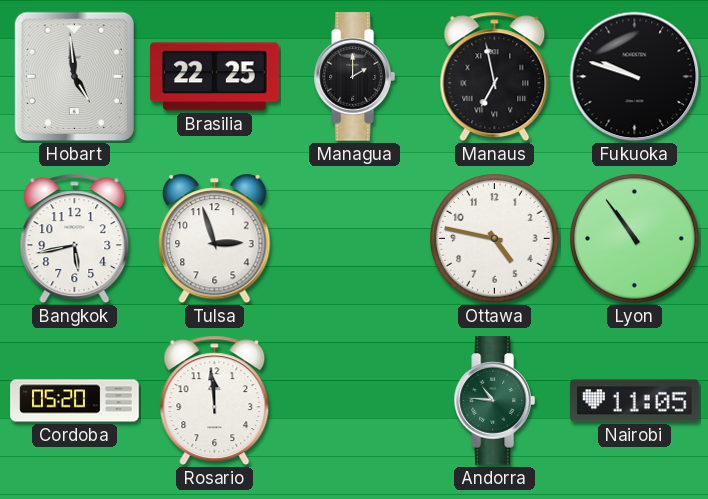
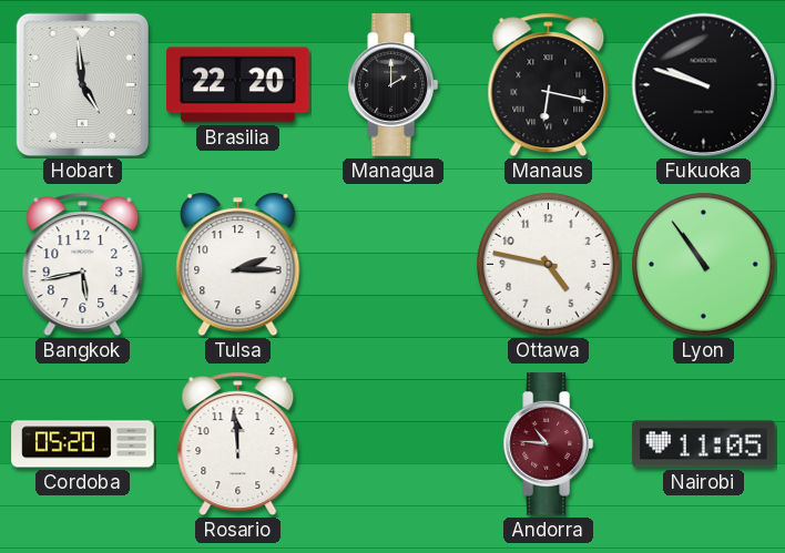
Brasilia: 22:25 -> 22:20
Manaus: 6:58 -> 6:17
Tulsa: 2:57 -> 2:15
Andorra dial: green -> burgundy
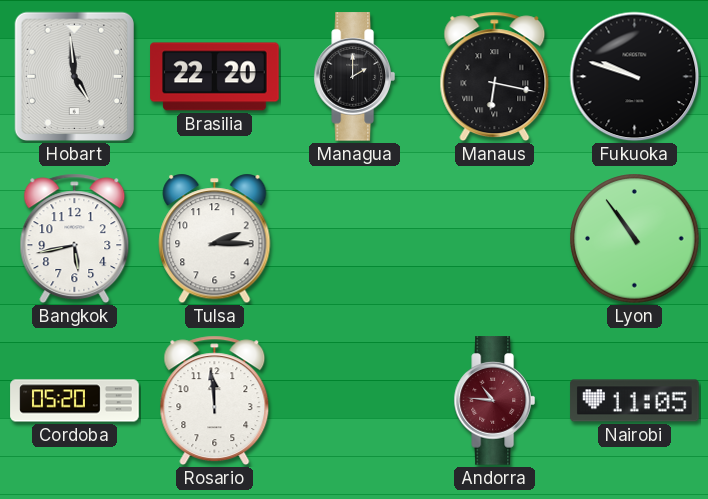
Ottawa: 4:47 -> none
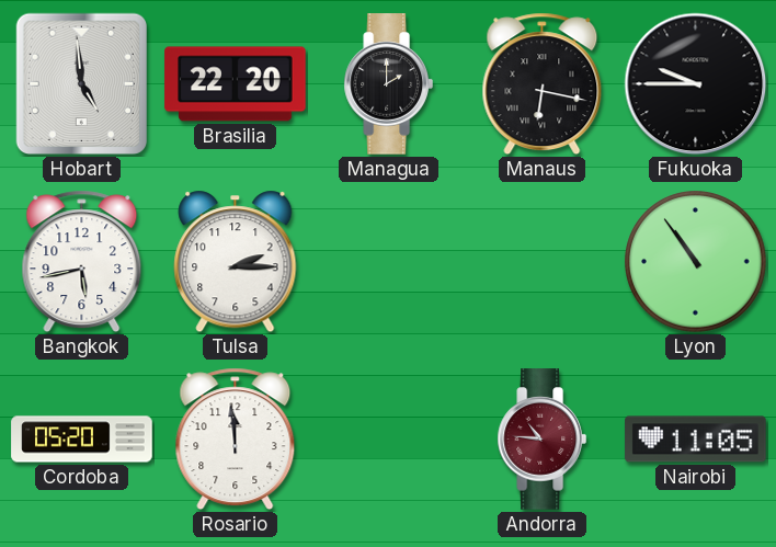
Fukuoka: 9:48 -> 9:45
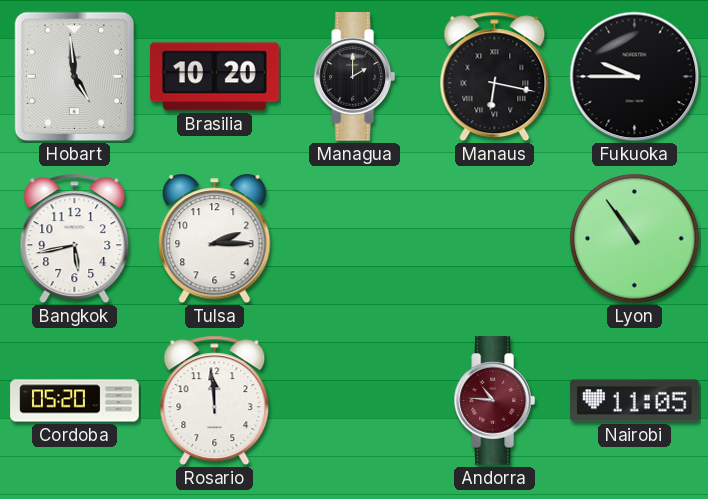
Brasilia: 22:20 -> 10:20
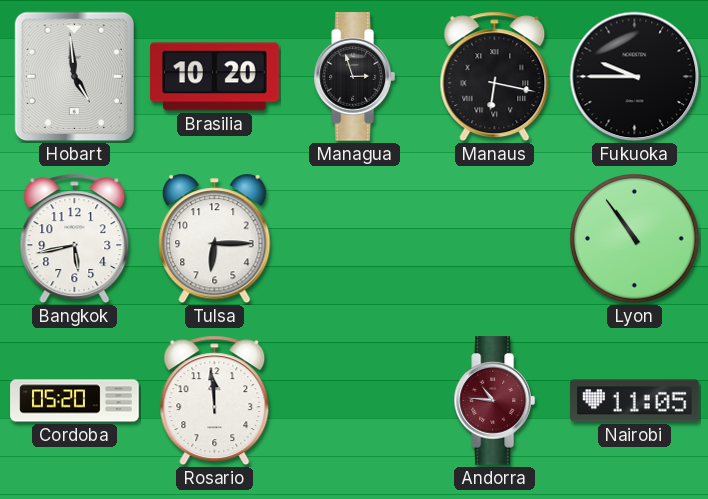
Managua: 2:00 -> 2:57
Tulsa: 2:15 -> 6:15
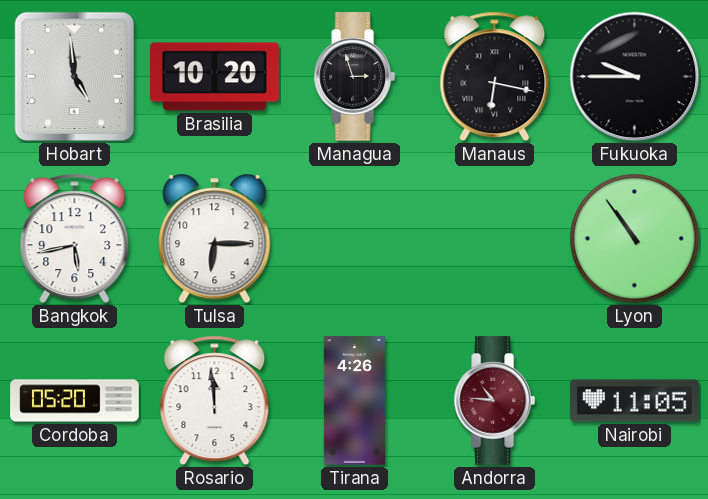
Tirana: none -> 4:26
